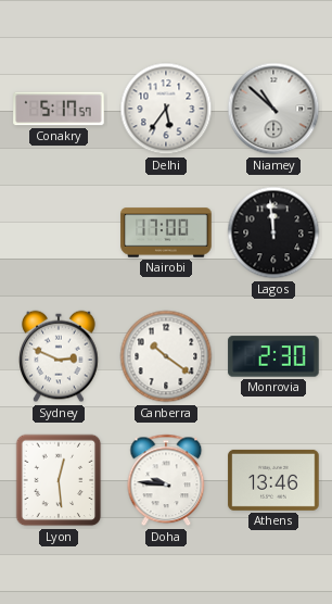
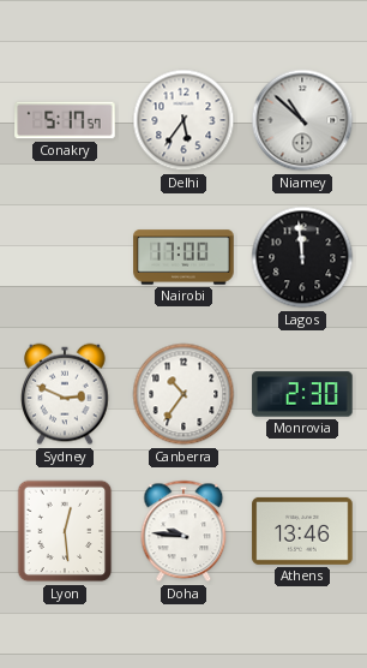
Canberra: 10:21 -> 10:36
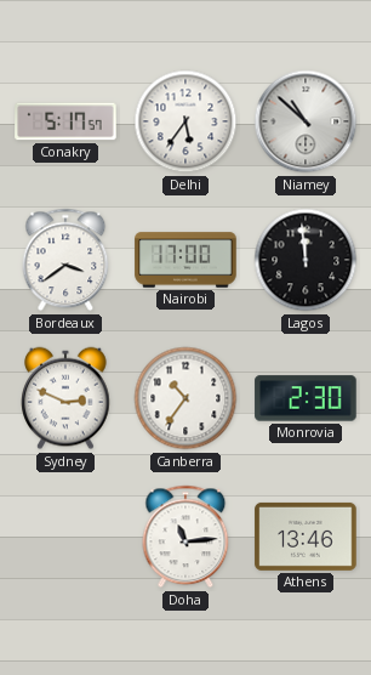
Bordeaux: none -> 3:39
Lyon: 12:29 -> none
Doha: 9:46 -> 11:14
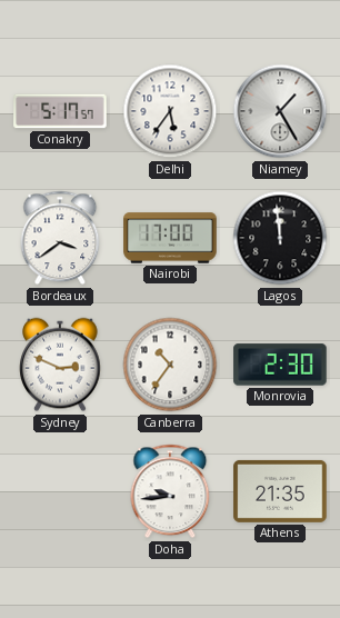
Niamey: 10:52 -> 1:25
Doha: 11:14 -> 9:44
Athens: 13:46 -> 21:35
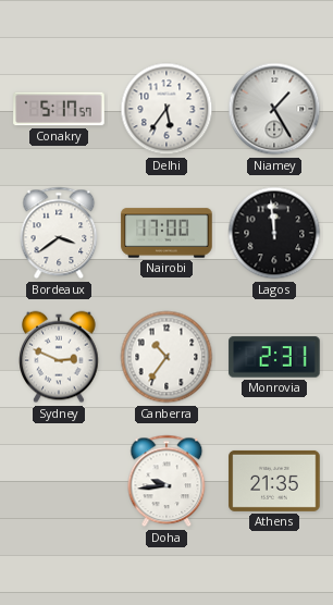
Monrovia: 2:30 -> 2:31
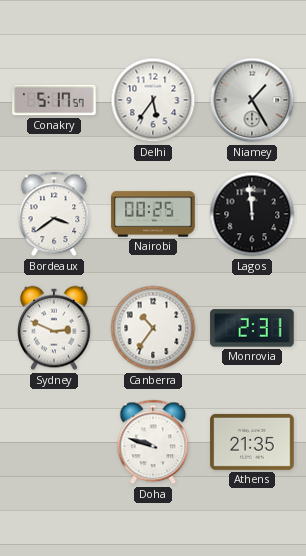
Nairobi: 17:00 -> 00:25
Doha: 9:44 -> 9:48
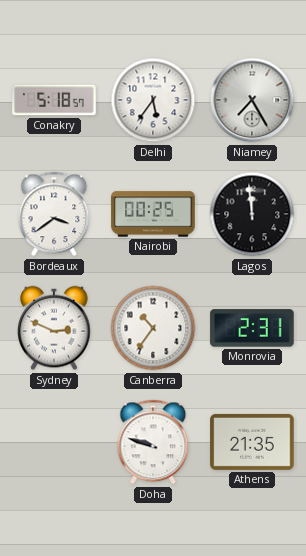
Conakry: 5:17 -> 5:18
Niamey: 1:25 -> 7:25
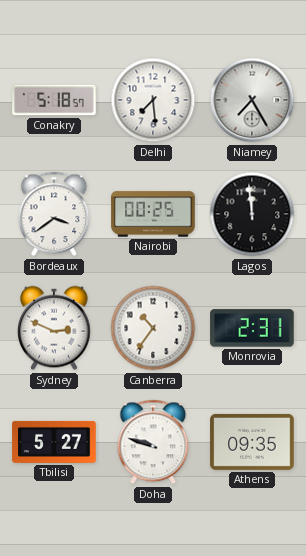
Delhi: 5:36 -> 7:29
Tbilisi: none -> 5:27
Athens: 21:35 -> 09:35
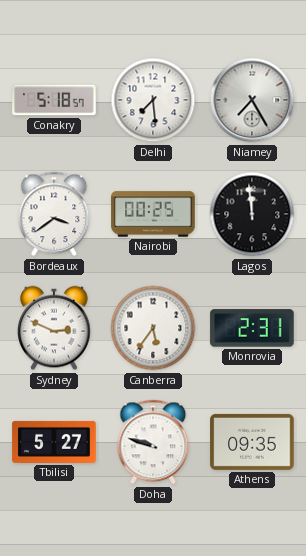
Canberra: 10:36 -> 5:36
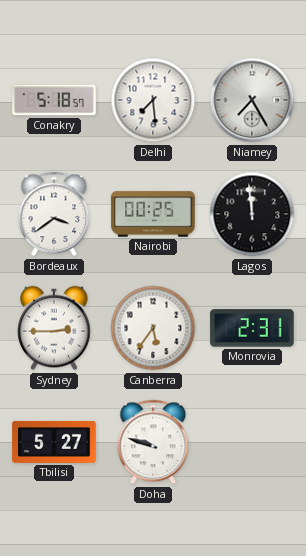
Sydney: 2:49 -> 2:45
Athens: 09:35 -> none
